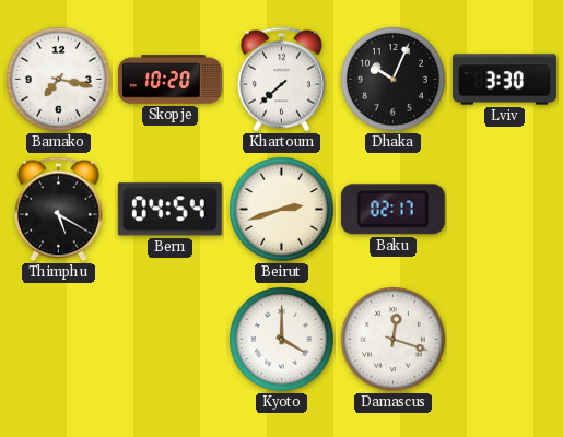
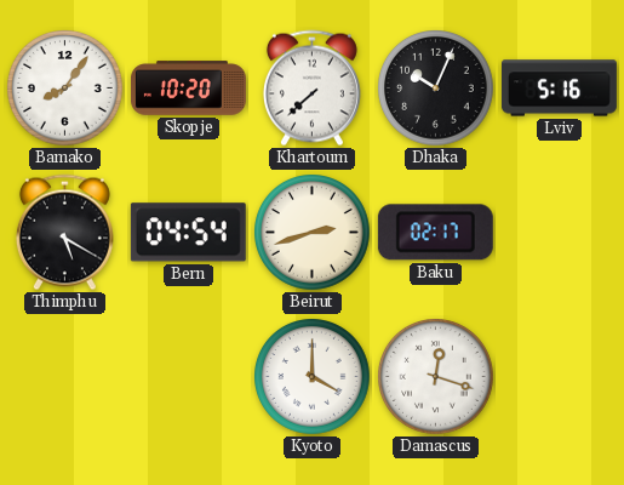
Bamako: 7:17 -> 8:06
Lviv: 3:30 -> 5:16
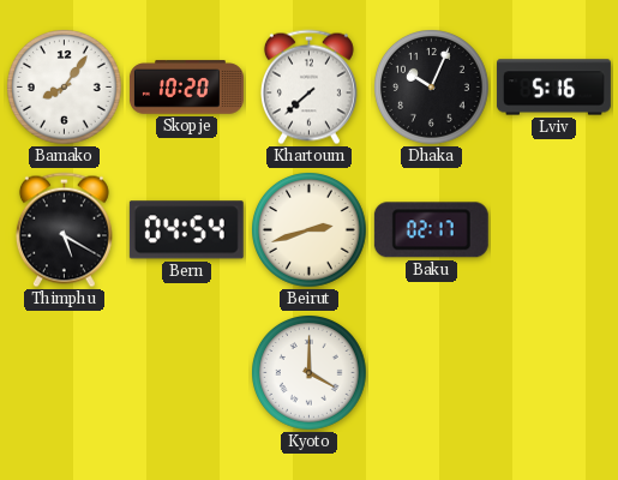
Damascus: 12:18 -> none
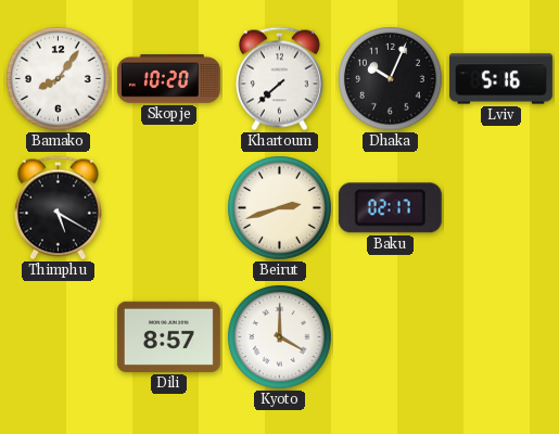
Bern: 04:54 -> none
Dili: none -> 8:57
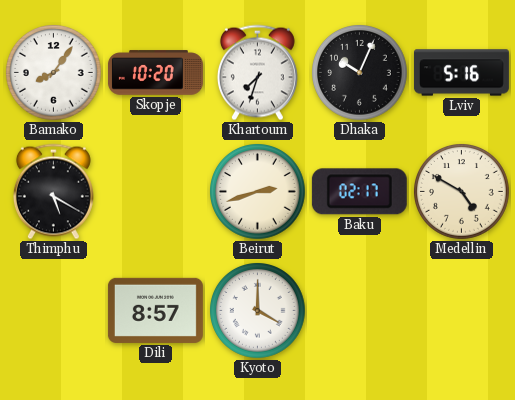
Khartoum: 7:38 -> 7:33
Medellin: none -> 4:50
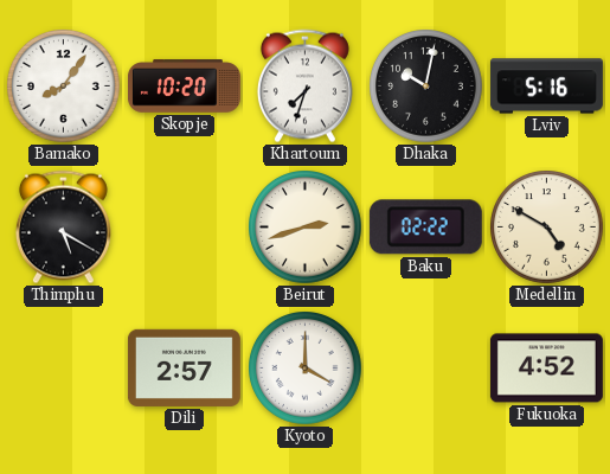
Dhaka: 10:04 -> 10:02
Baku: 02:17 -> 02:22
Dili: 8:57 -> 2:57
Fukuoka: none -> 4:52
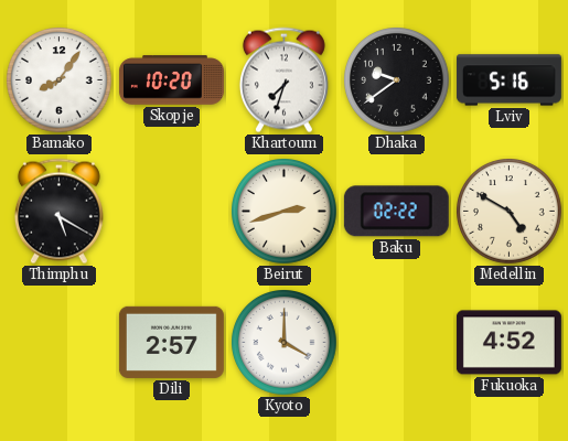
Dhaka: 10:02 -> 9:39
